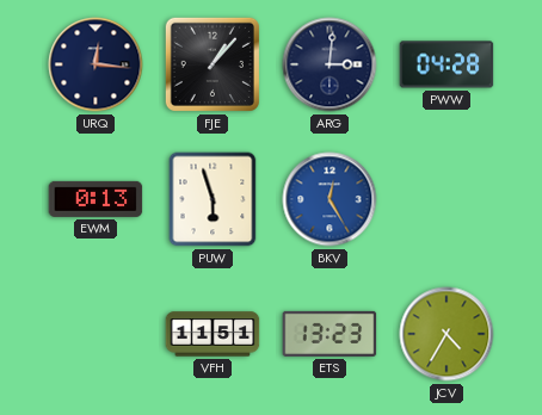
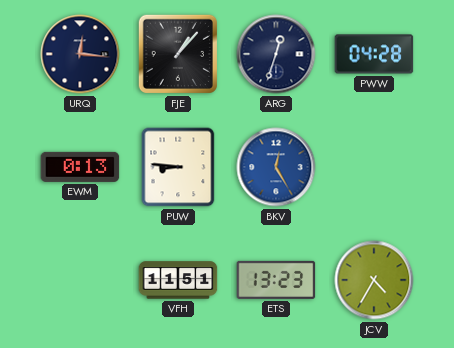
ARG: 3:01 -> 12:33
PUW: 5:57 -> 8:46
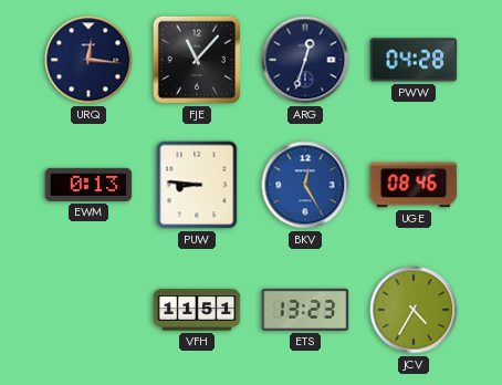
FJE: 1:07 -> 11:07
UGE: none -> 08:46
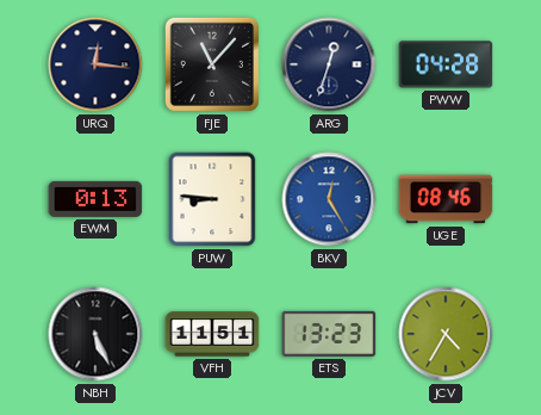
NBH: none -> 5:26
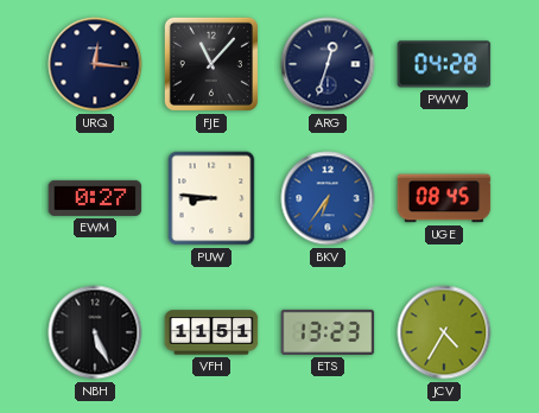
EWM: 0:13 -> 0:27
BKV: 12:25 -> 6:36
UGE: 08:46 -> 08:45
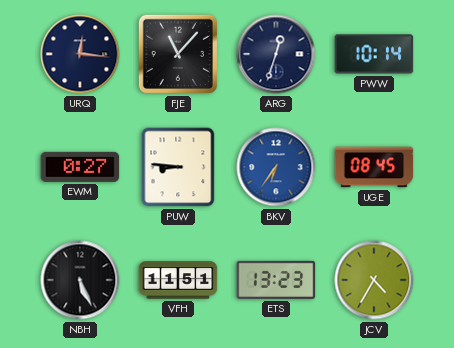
PWW: 04:28 -> 10:14
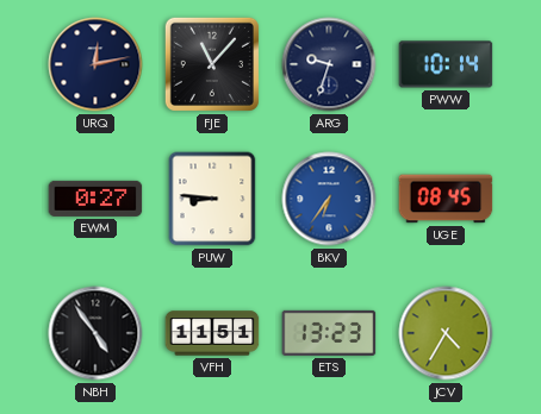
URQ: 12:16 -> 12:13
ARG: 12:33 -> 9:33
NBH: 5:26 -> 4:54
